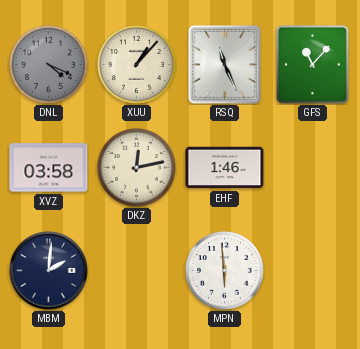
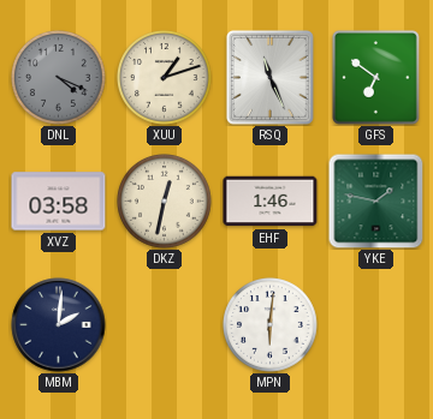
XUU: 1:07 -> 1:12
GFS: 11:07 -> 6:51
DKZ: 12:13 -> 12:32
YKE: none -> 1:47
MPN: 5:59 -> 6:01
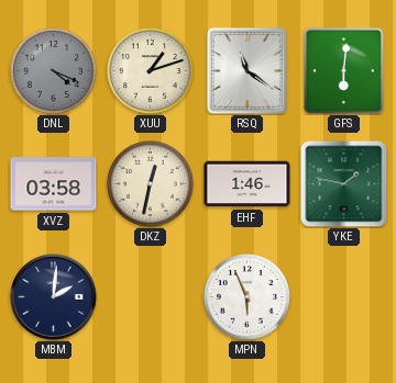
RSQ: 11:26 -> 11:21
GFS: 6:51 -> 6:01
MPN: 6:01 -> 5:56
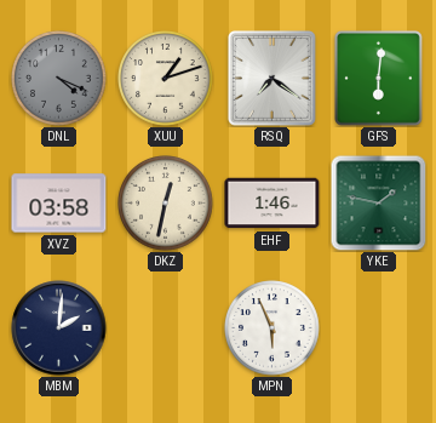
RSQ: 11:21 -> 7:21
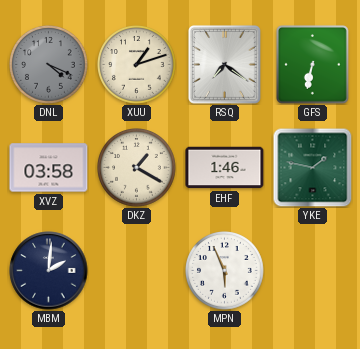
GFS: 6:01 -> 6:32
DKZ: 12:32 -> 1:20
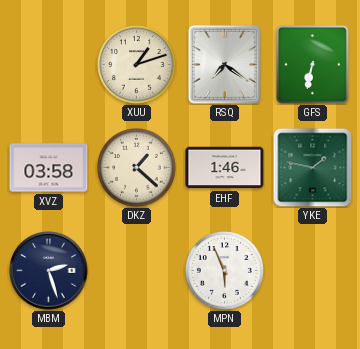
DNL: 4:19 -> none
DKZ: 1:20 -> 1:22
MBM: 2:01 -> 2:27
